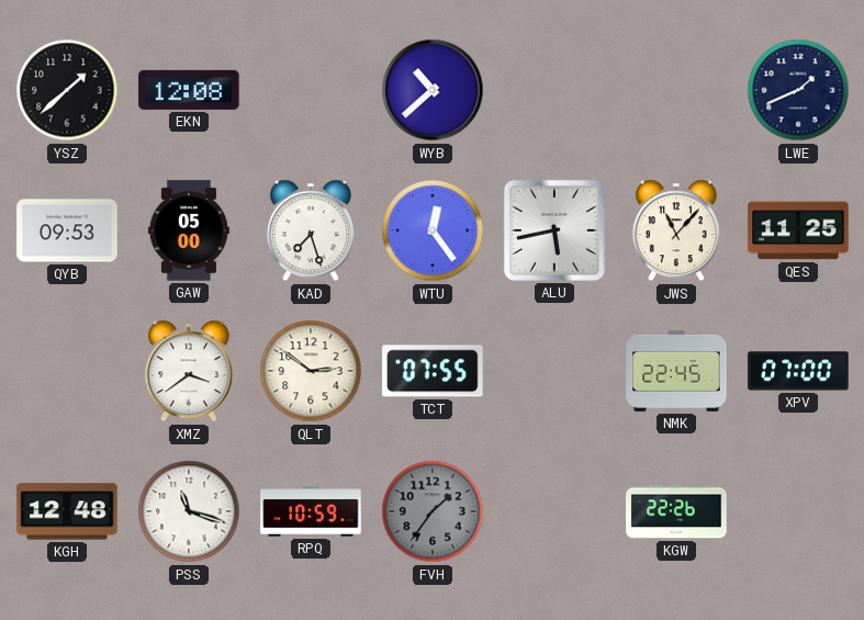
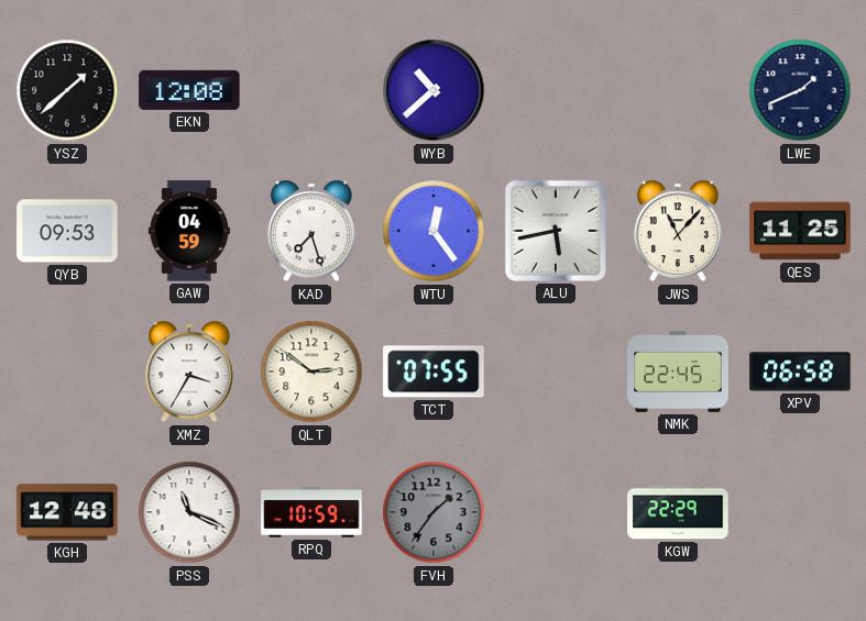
GAW: 05:00 -> 04:59
XMZ: 3:39 -> 3:35
XPV: 07:00 -> 06:58
PSS: 11:18 -> 11:19
KGW: 22:26 -> 22:29
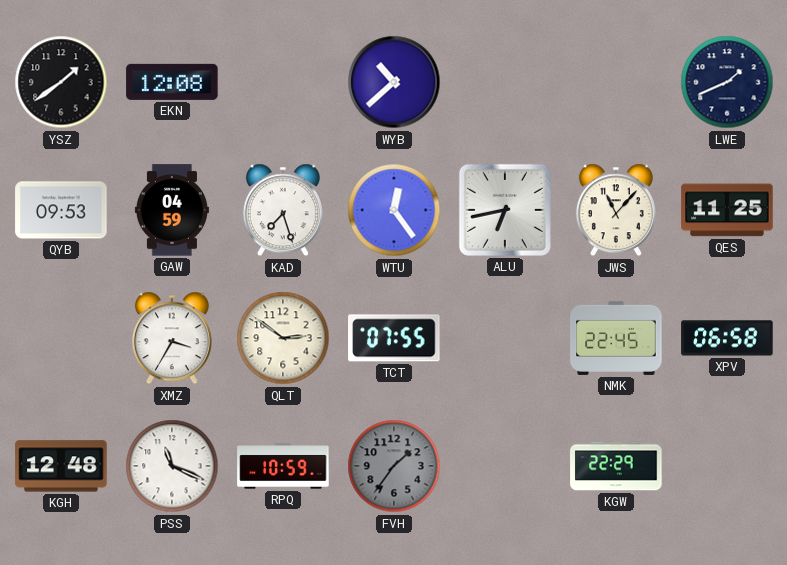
YSZ: 1:38 -> 1:39
ALU: 5:43 -> 6:43
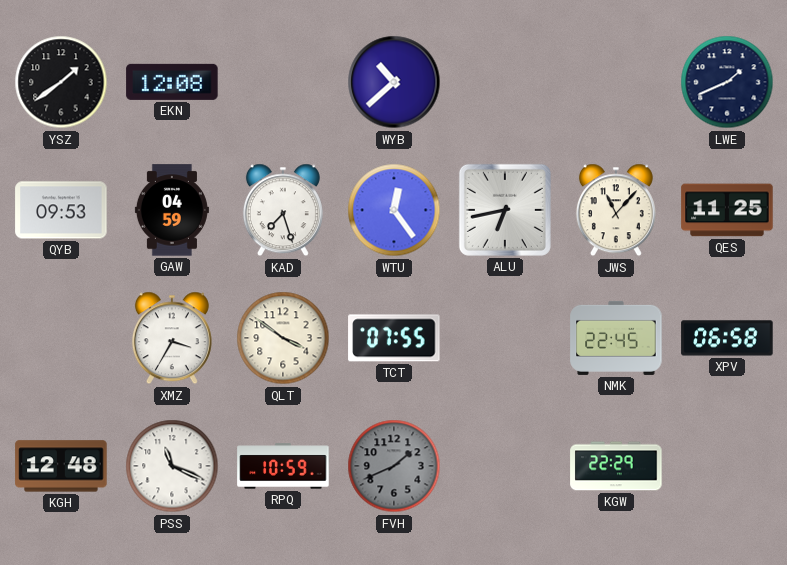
QLT: 2:51 -> 3:51
FVH: 1:36 -> 1:41
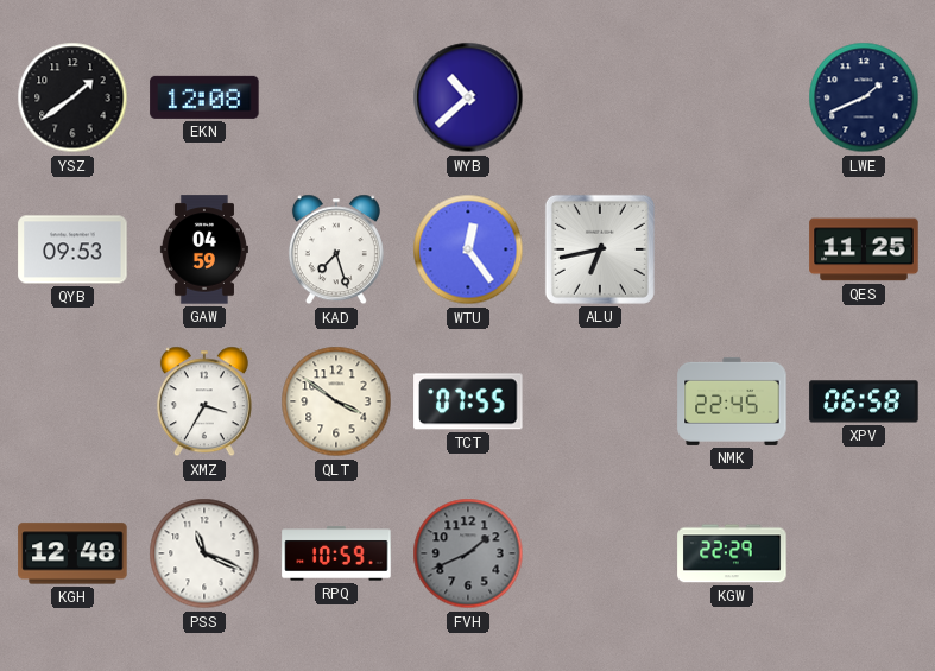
JWS: 11:07 -> none
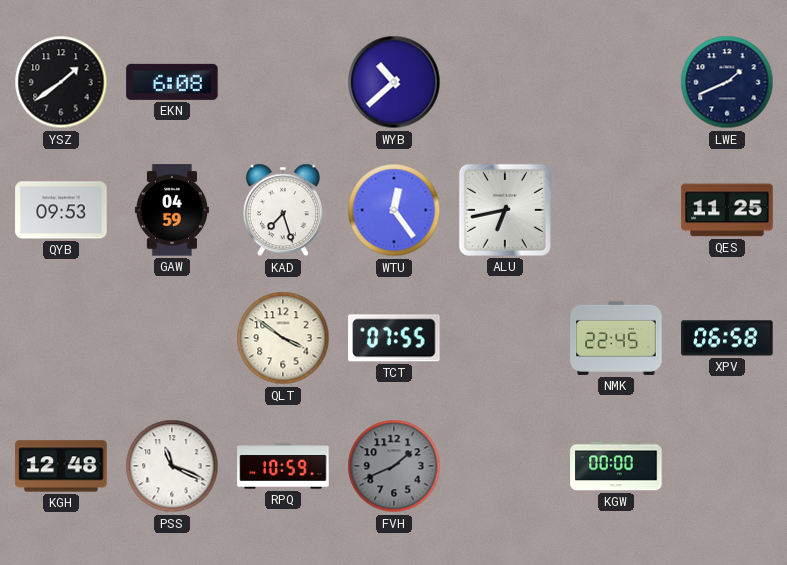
EKN: 12:08 -> 6:08
XMZ: 3:35 -> none
KGW: 22:29 -> 00:00
